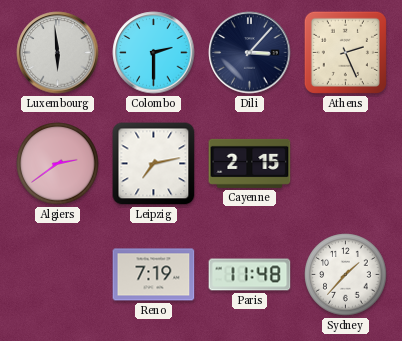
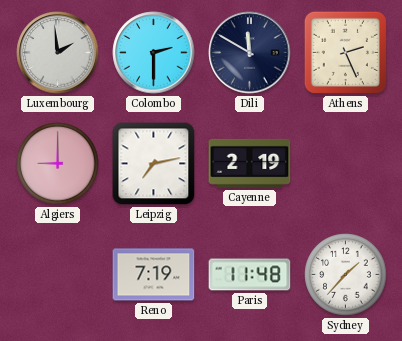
Luxembourg: 5:59 -> 1:59
Dili: 3:07 -> 11:50
Algiers: 2:39 -> 9:00
Cayenne: 2:15 -> 2:19
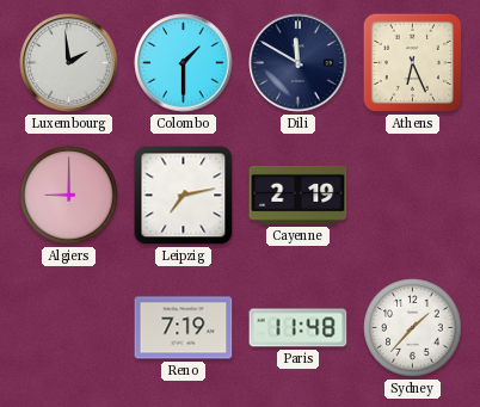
Colombo: 2:30 -> 1:30
Athens: 2:26 -> 6:26
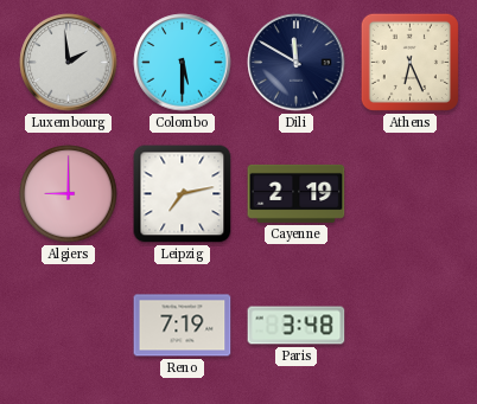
Colombo: 1:30 -> 5:30
Paris: 11:48 -> 3:48
Sydney: 1:37 -> none
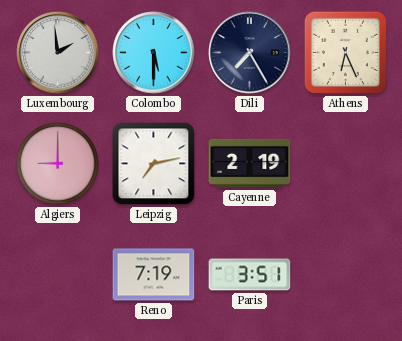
Dili: 11:50 -> 7:25
Paris: 3:48 -> 3:51
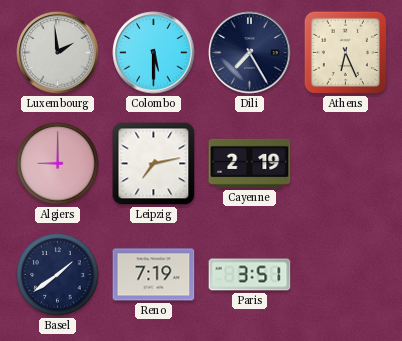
Basel: none -> 1:39
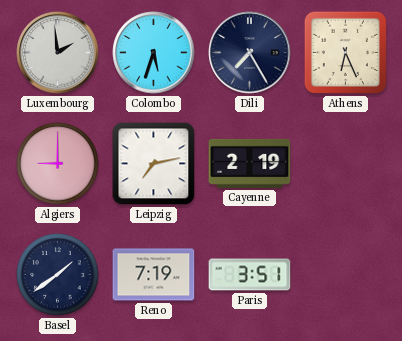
Colombo: 5:30 -> 5:33
